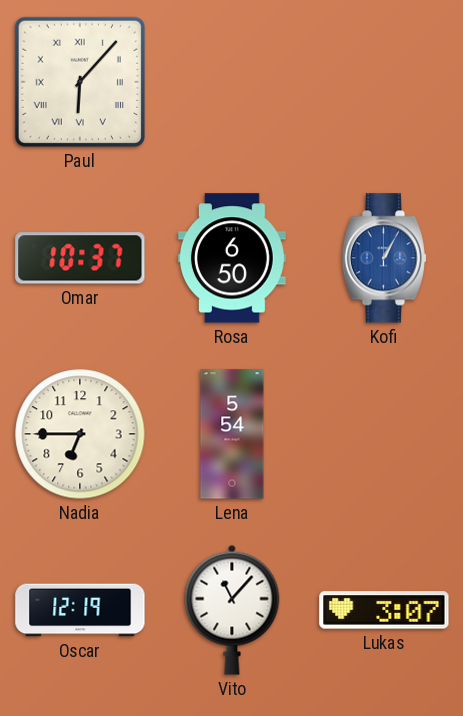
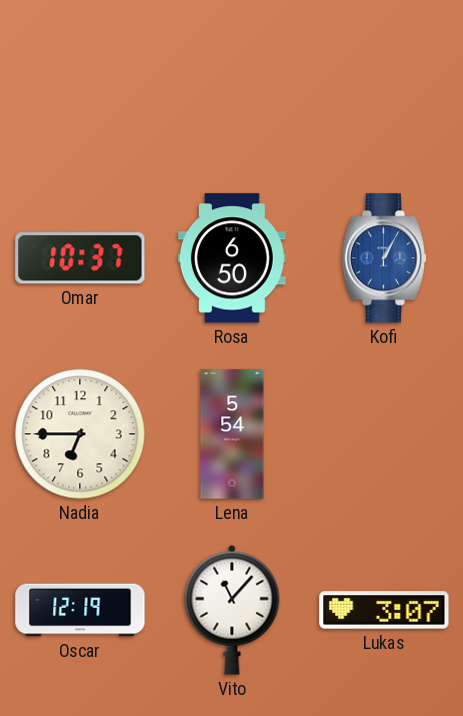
Paul: 6:07 -> none
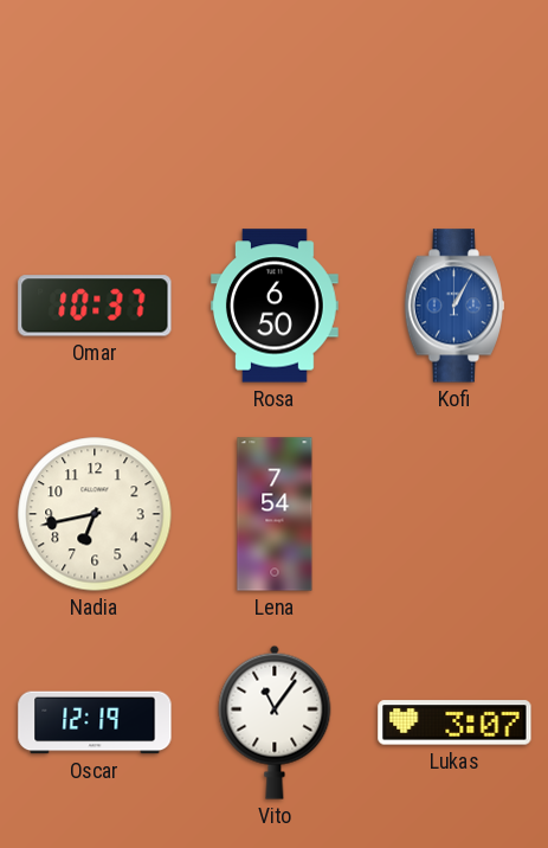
Nadia: 6:45 -> 6:43
Lena: 5:54 -> 7:54
Vito: 11:07 -> 11:06
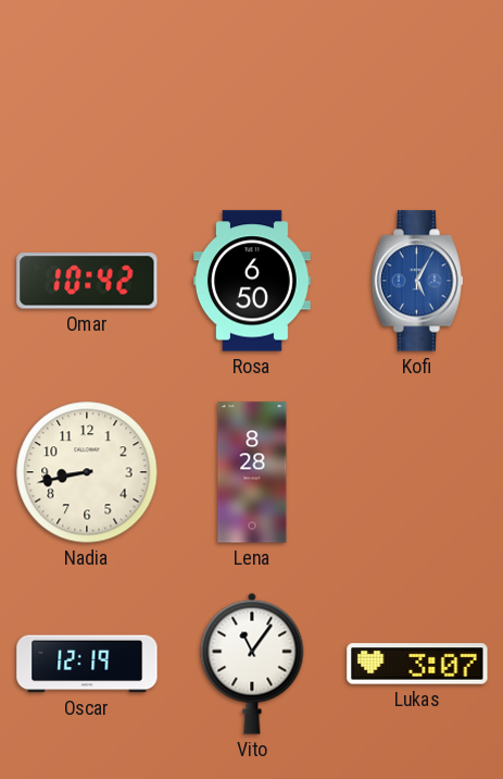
Omar: 10:37 -> 10:42
Kofi: 1:05 -> 5:05
Nadia: 6:43 -> 8:43
Lena: 7:54 -> 8:28
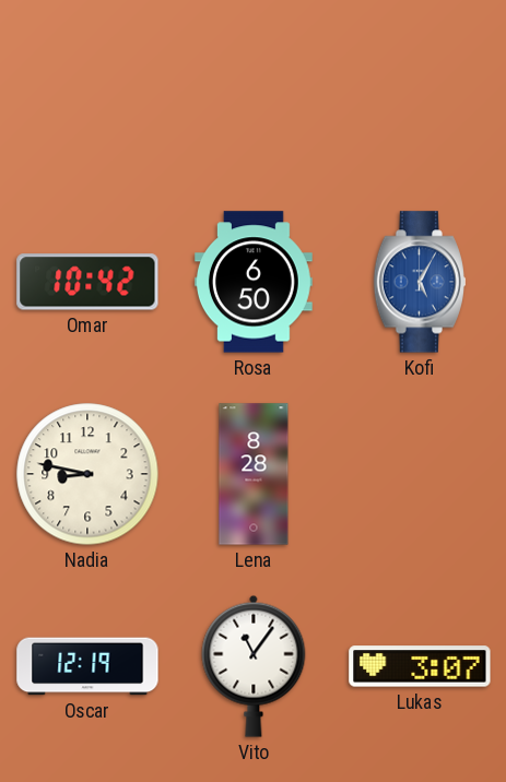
Nadia: 8:43 -> 8:47
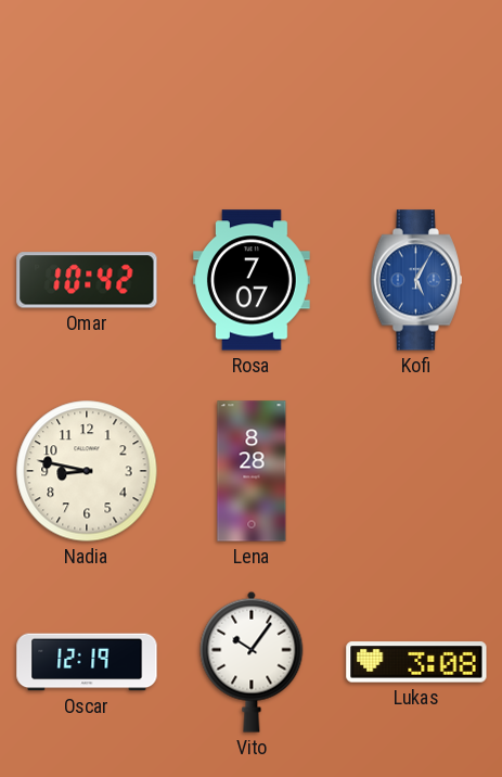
Rosa: 6:50 -> 7:07
Vito: 11:06 -> 10:06
Lukas: 3:07 -> 3:08
